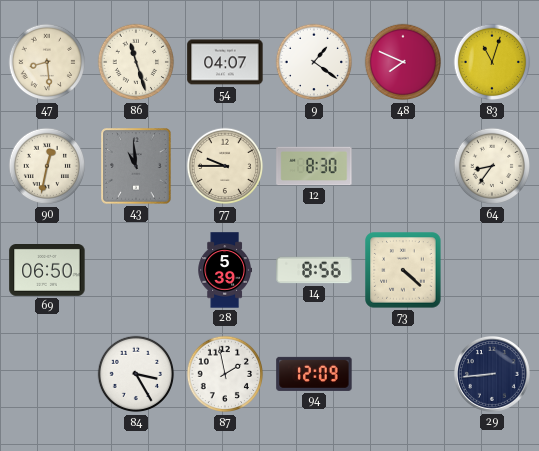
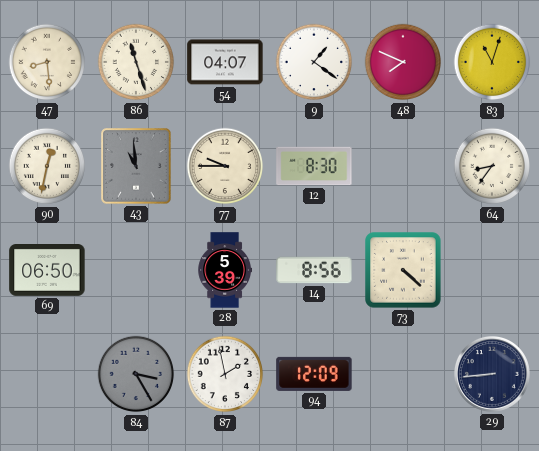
84 dial: white -> grey
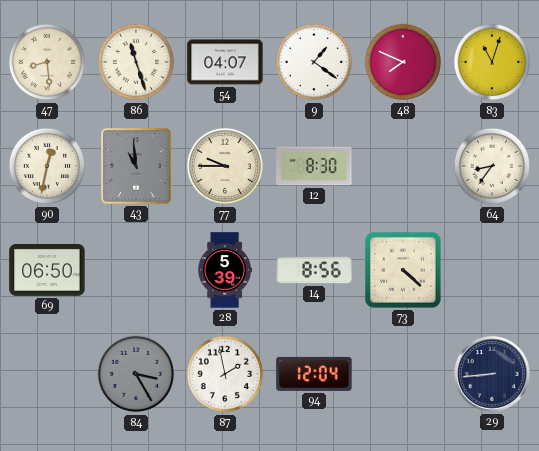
94: 12:09 -> 12:04
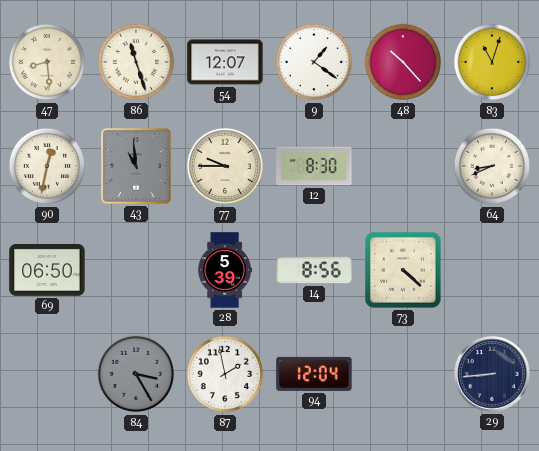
54: 04:07 -> 12:07
48: 7:49 -> 10:23
64: 8:36 -> 8:41
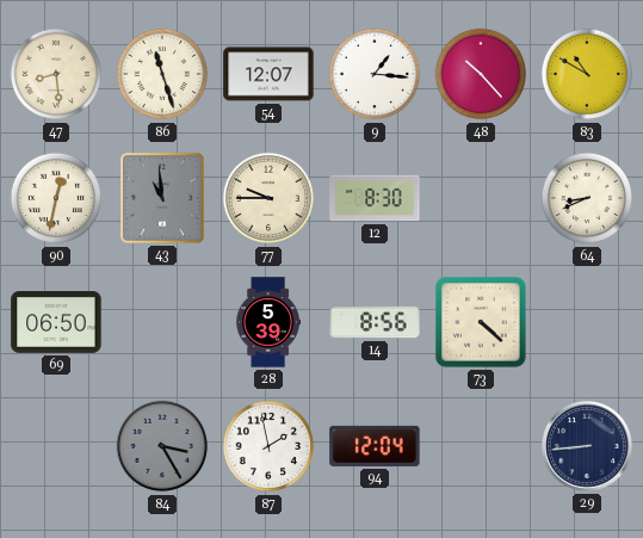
9: 1:21 -> 1:16
83: 11:03 -> 10:50
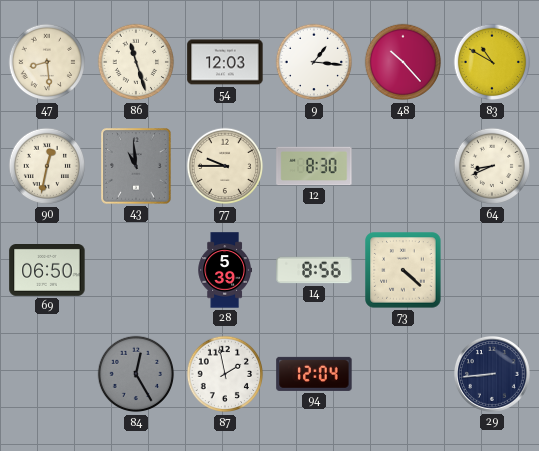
54: 12:07 -> 12:03
84: 3:25 -> 12:25
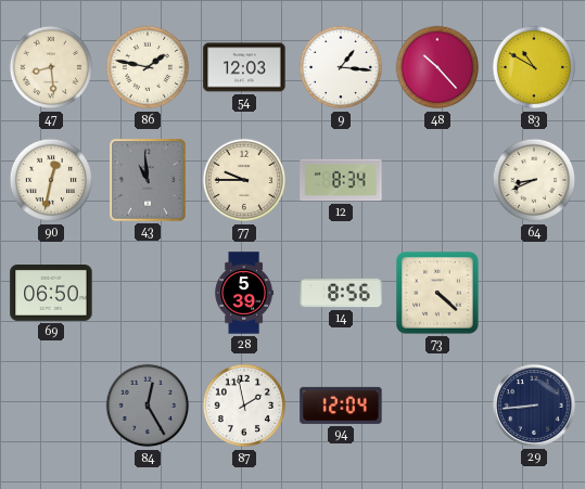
86: 11:27 -> 1:47
12: 8:30 -> 8:34
